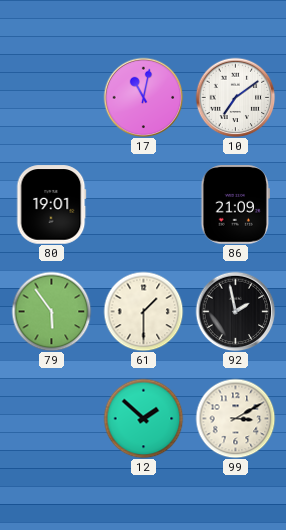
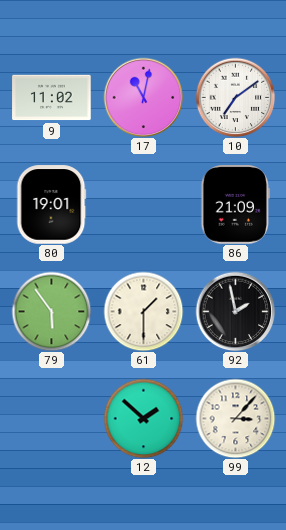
9: none -> 11:02
99: 3:10 -> 3:07
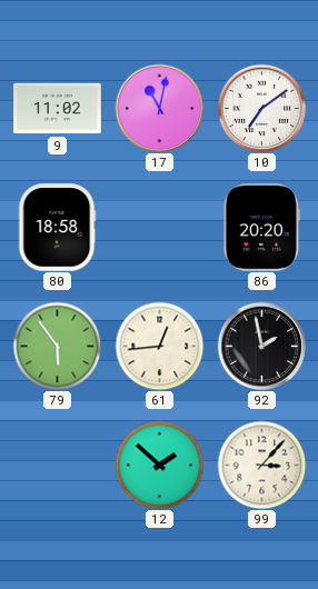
80: 19:01 -> 18:58
86: 21:09 -> 20:20
61: 1:30 -> 12:44
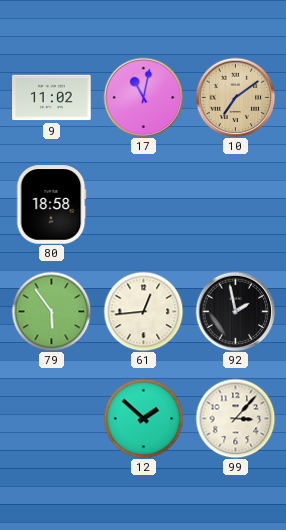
10 dial: white -> champagne
86: 20:20 -> none
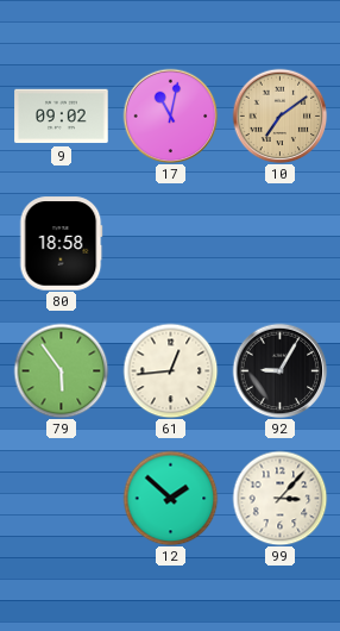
9: 11:02 -> 09:02
92: 1:58 -> 9:05
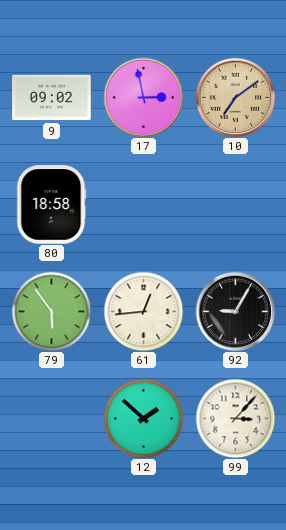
17: 11:02 -> 2:58
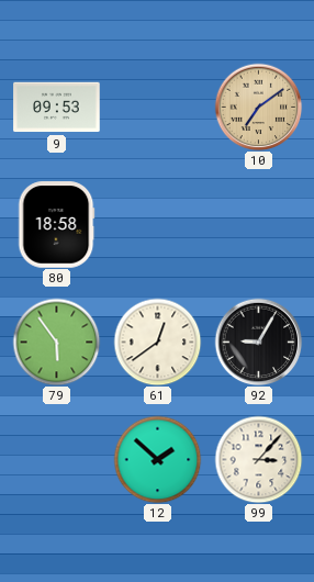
9: 09:02 -> 09:53
17: 2:58 -> none
61: 12:44 -> 12:39
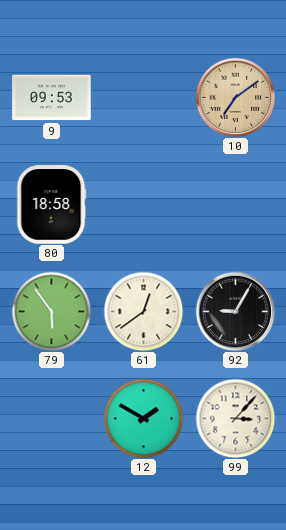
12: 1:52 -> 1:50
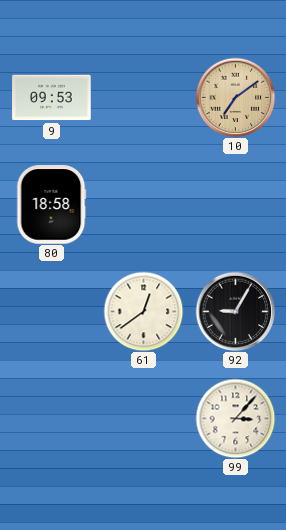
79: 5:54 -> none
12: 1:50 -> none
